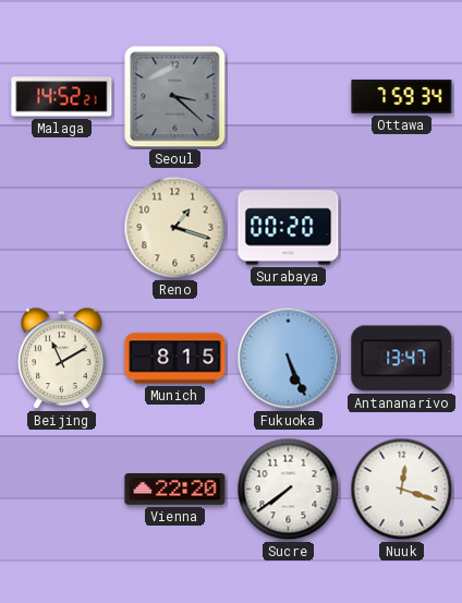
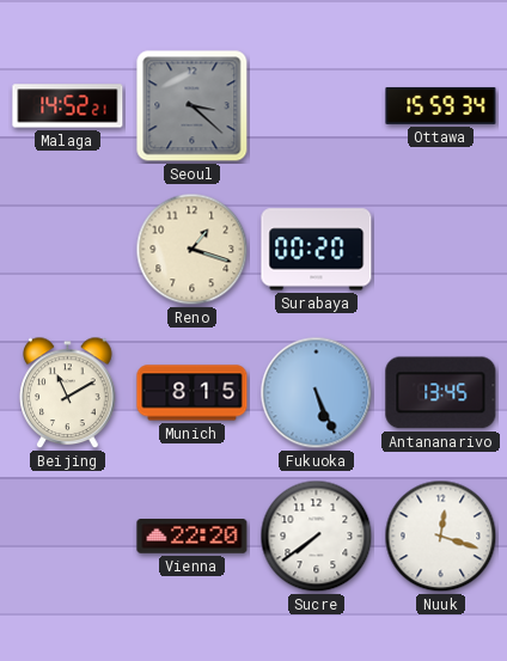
Ottawa: 7:59 -> 15:59
Antananarivo: 13:47 -> 13:45
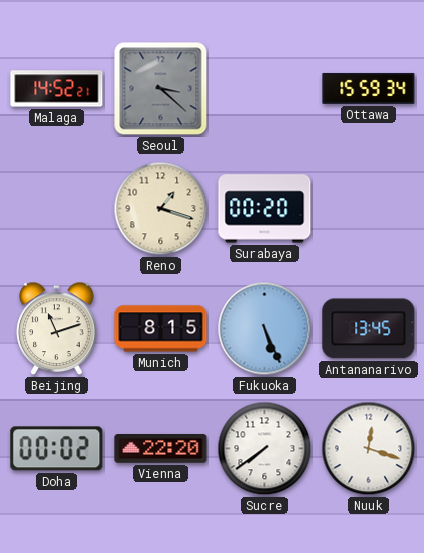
Beijing: 11:10 -> 11:12
Doha: none -> 00:02
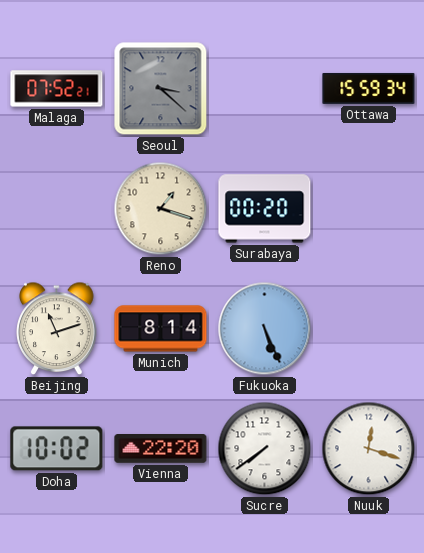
Malaga: 14:52 -> 07:52
Munich: 8:15 -> 8:14
Antananarivo: 13:45 -> none
Doha: 00:02 -> 10:02
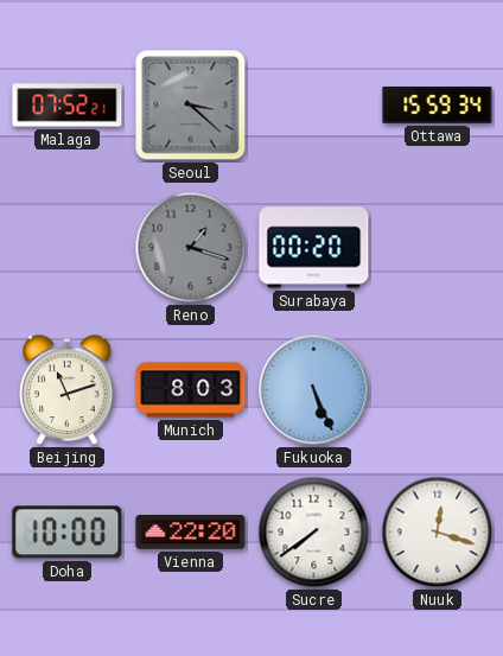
Reno dial: cream -> grey
Munich: 8:14 -> 8:03
Doha: 10:02 -> 10:00
